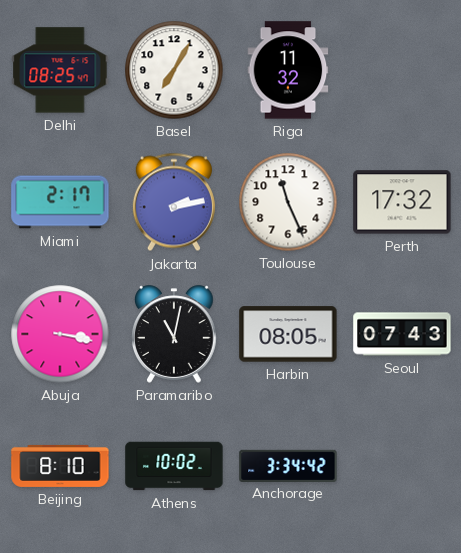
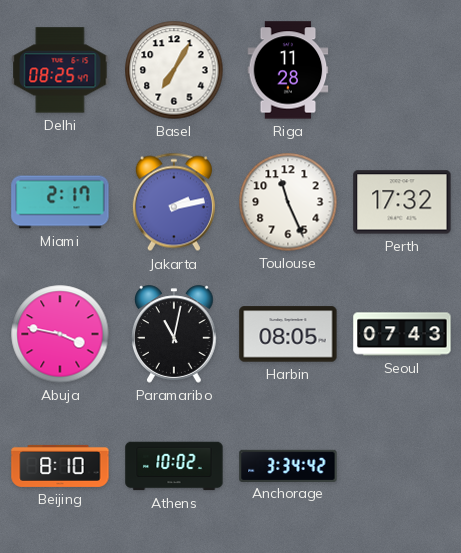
Riga: 11:32 -> 11:28
Abuja: 3:17 -> 3:47
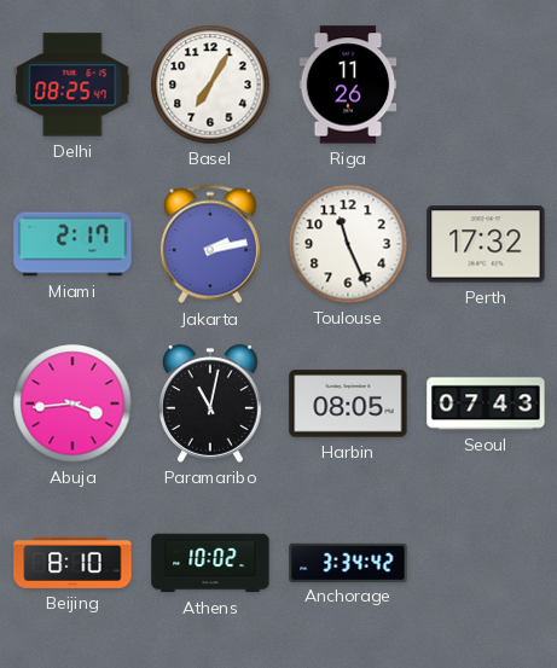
Riga: 11:28 -> 11:26
Abuja: 3:47 -> 3:44
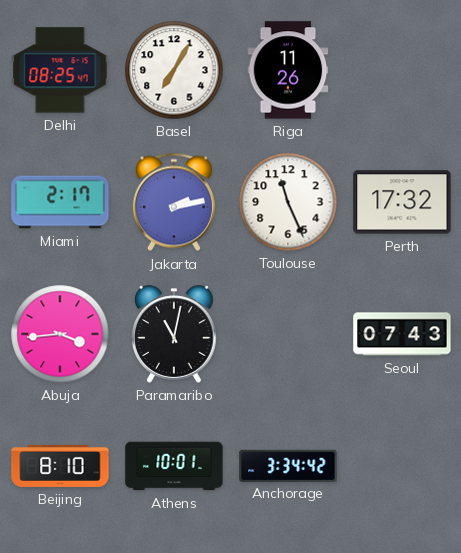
Harbin: 08:05 -> none
Athens: 10:02 -> 10:01
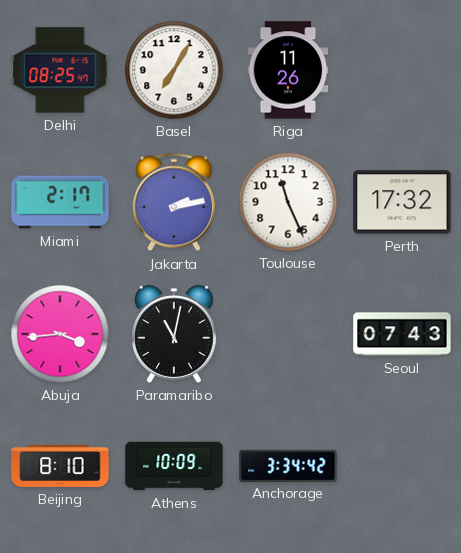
Athens: 10:01 -> 10:09
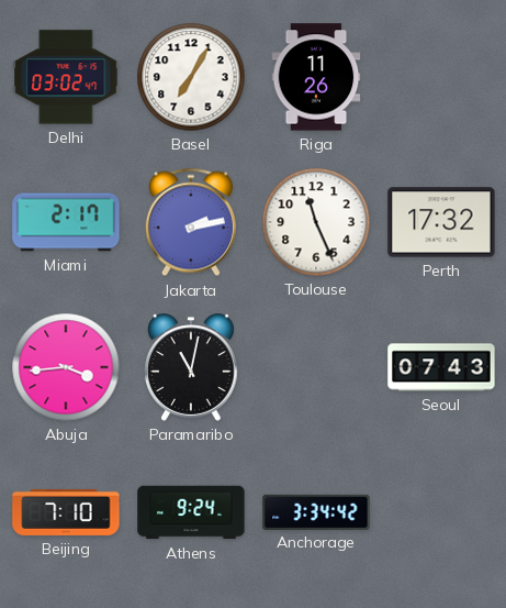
Delhi: 08:25 -> 03:02
Beijing: 8:10 -> 7:10
Athens: 10:09 -> 9:24
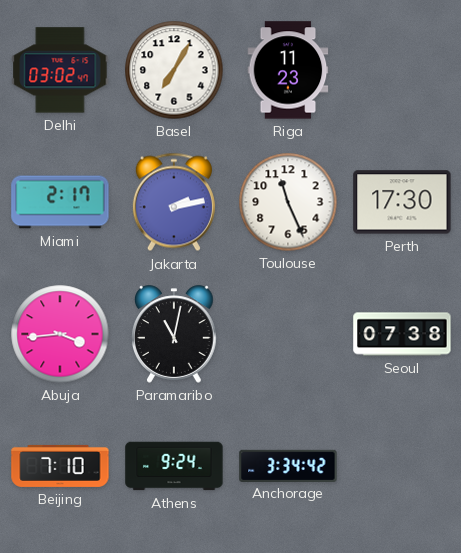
Riga: 11:26 -> 11:23
Perth: 17:32 -> 17:30
Seoul: 07:43 -> 07:38
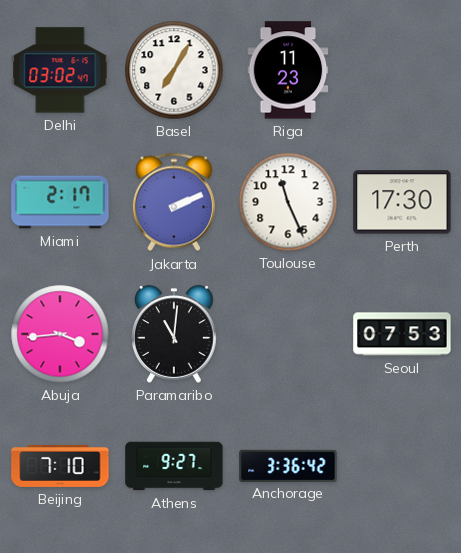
Jakarta: 2:13 -> 2:11
Paramaribo: 11:02 -> 11:01
Seoul: 07:38 -> 07:53
Athens: 9:24 -> 9:27
Anchorage: 3:34 -> 3:36
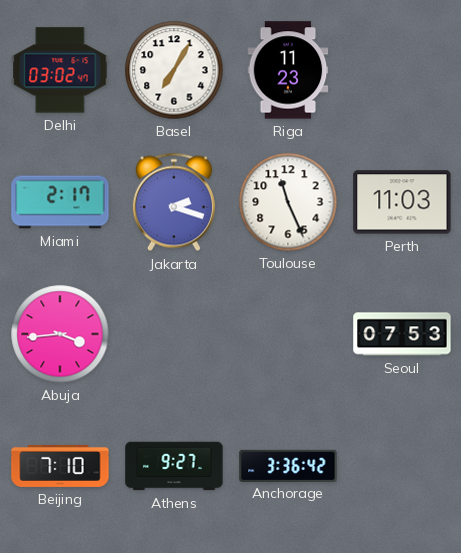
Jakarta: 2:11 -> 2:18
Perth: 17:30 -> 11:03
Paramaribo: 11:01 -> none
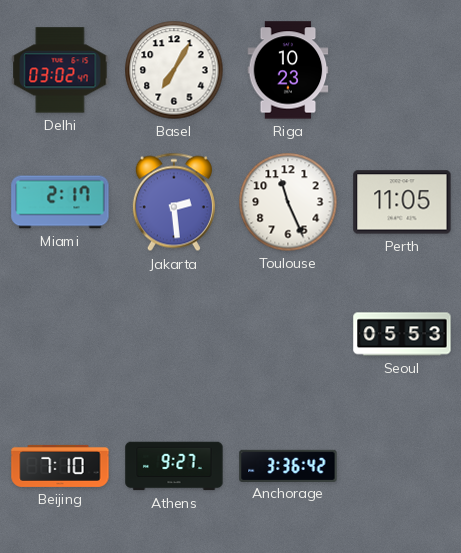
Riga: 11:23 -> 10:23
Jakarta: 2:18 -> 2:29
Perth: 11:03 -> 11:05
Abuja: 3:44 -> none
Seoul: 07:53 -> 05:53
